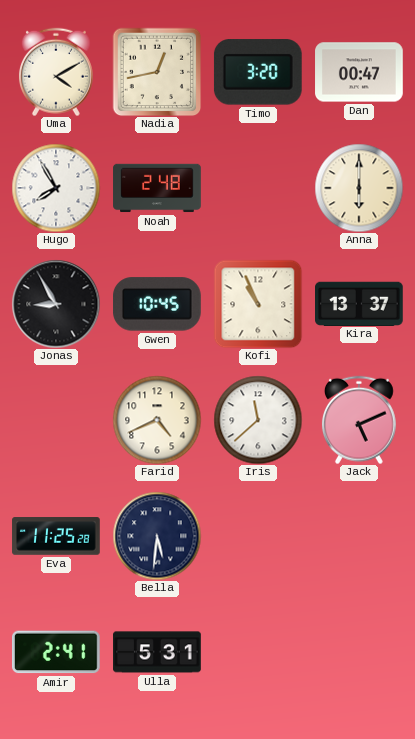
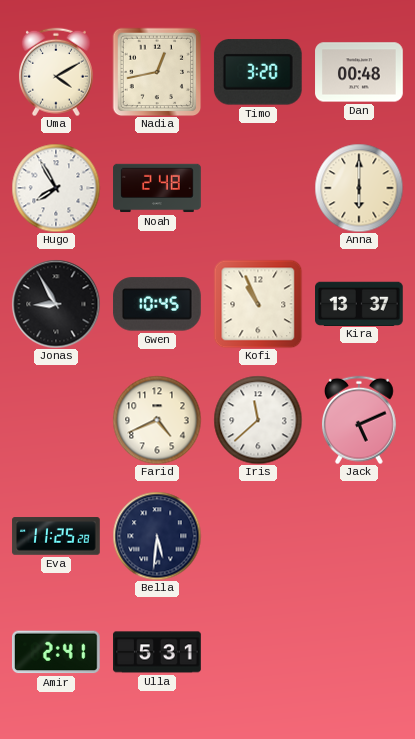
Dan: 00:47 -> 00:48
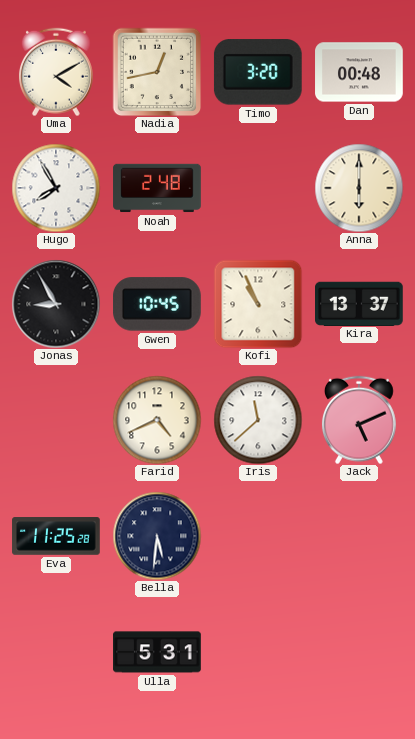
Amir: 2:41 -> none
